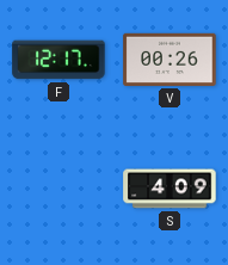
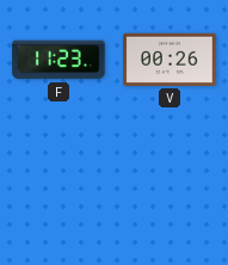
F: 12:17 -> 11:23
S: 4:09 -> none
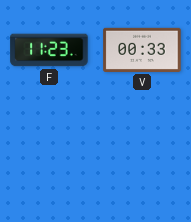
V: 00:26 -> 00:33
